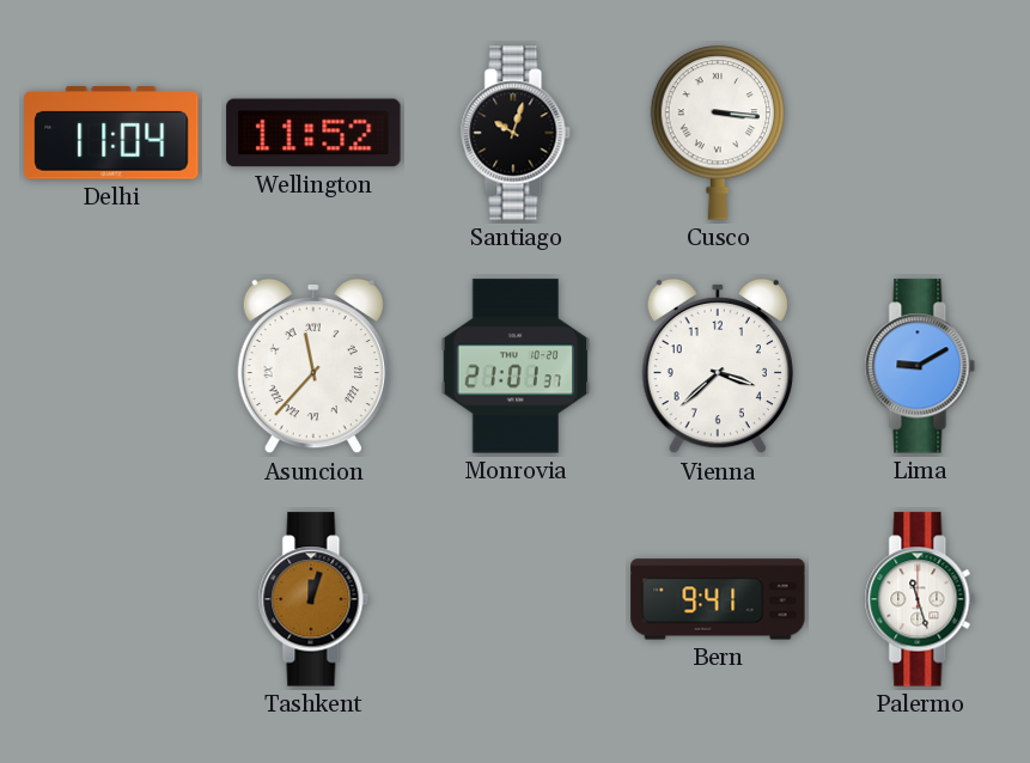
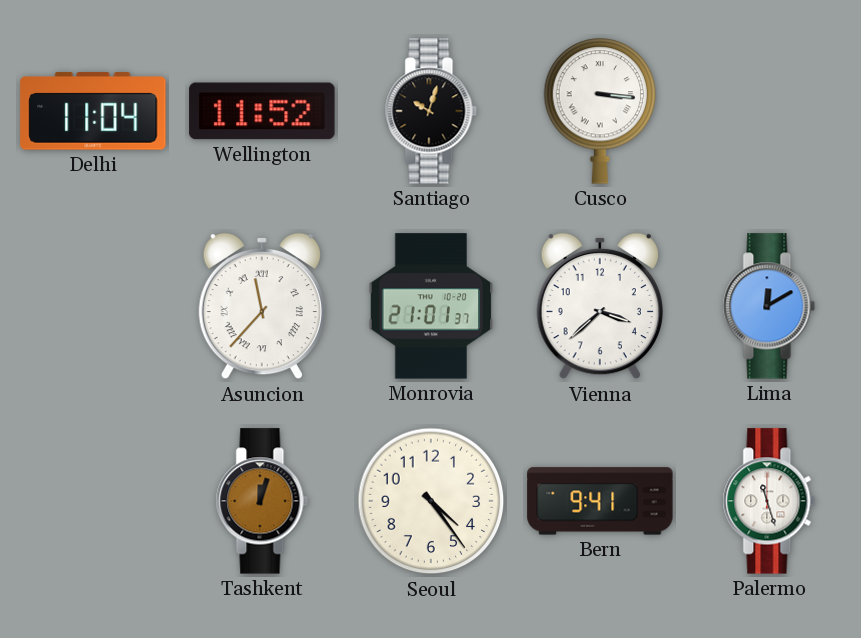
Lima: 9:10 -> 12:10
Seoul: none -> 4:24
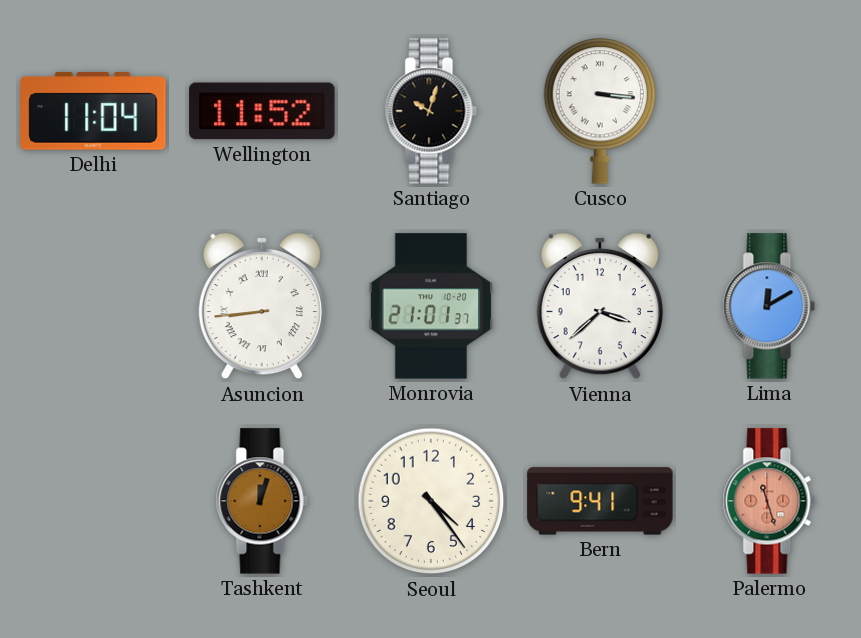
Asuncion: 11:37 -> 8:44
Palermo dial: white -> salmon
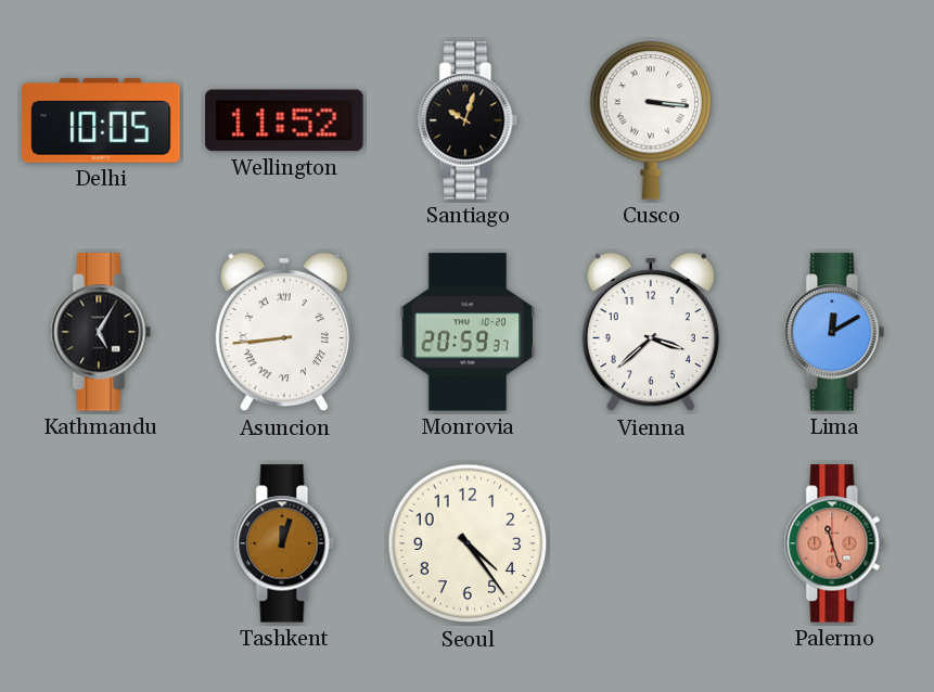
Delhi: 11:04 -> 10:05
Kathmandu: none -> 5:05
Monrovia: 21:01 -> 20:59
Bern: 9:41 -> none
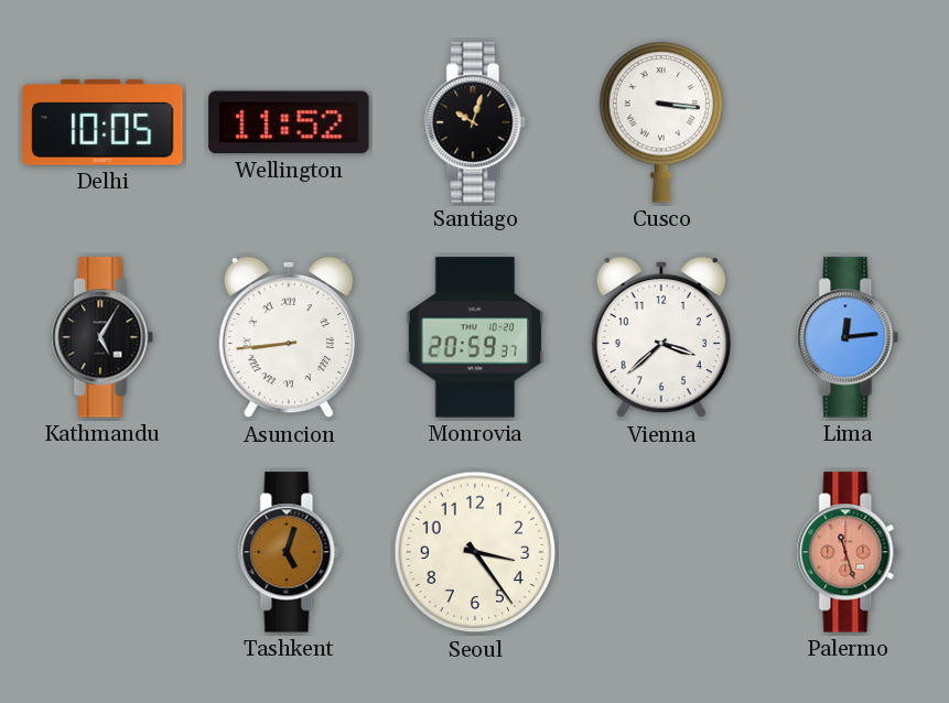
Lima: 12:10 -> 12:14
Tashkent: 12:03 -> 5:03
Seoul: 4:24 -> 3:24
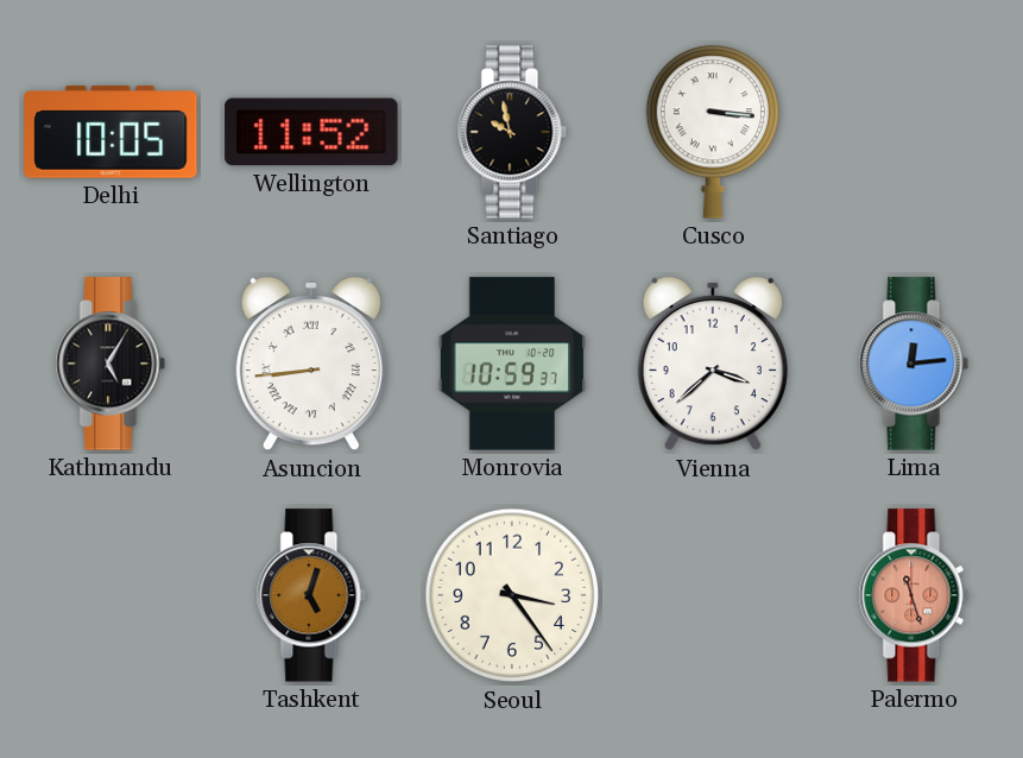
Santiago: 10:03 -> 9:58
Monrovia: 20:59 -> 10:59
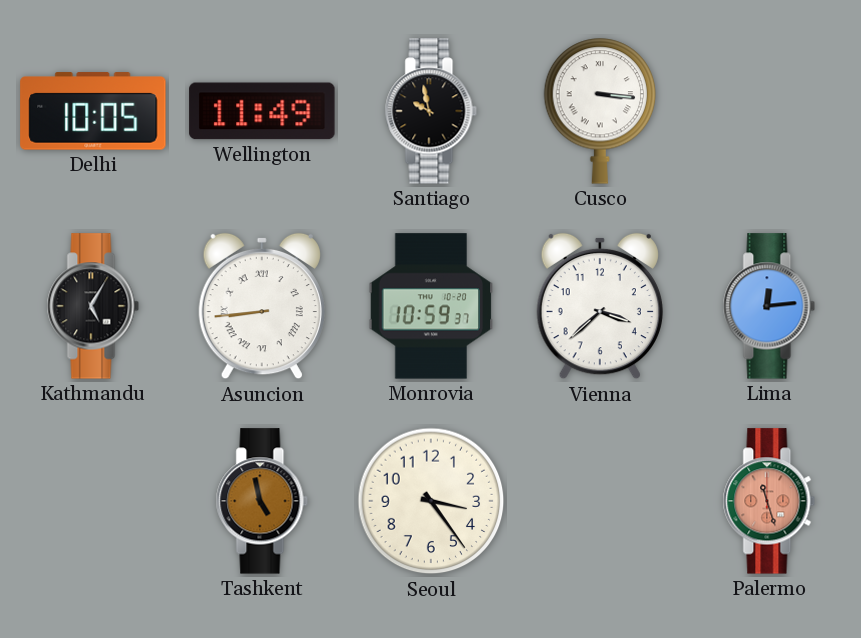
Wellington: 11:52 -> 11:49
Tashkent: 5:03 -> 4:58
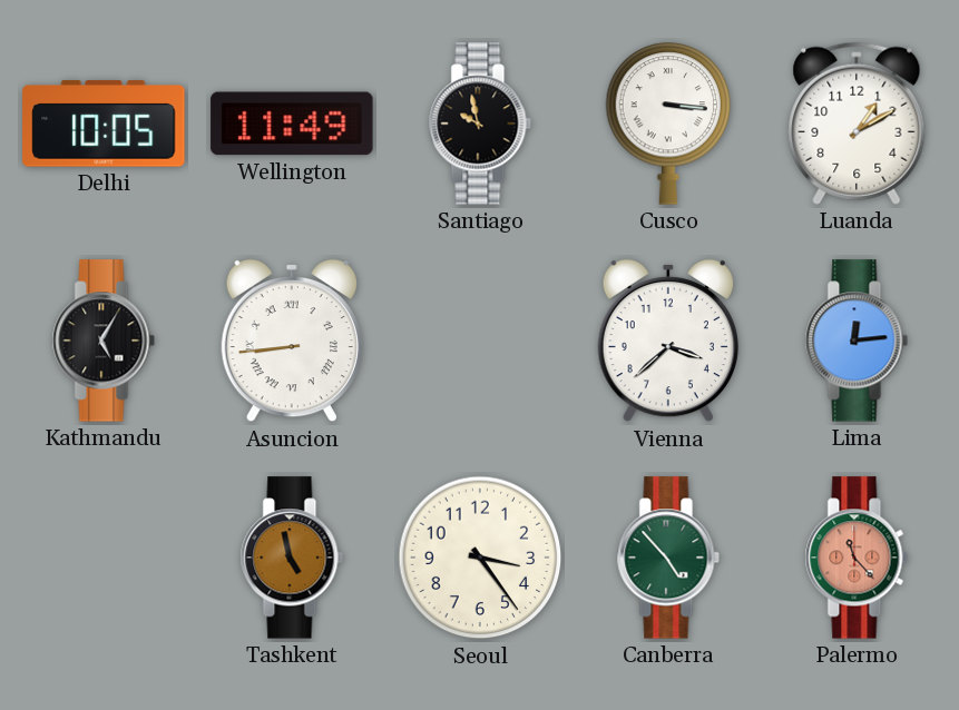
Luanda: none -> 1:10
Monrovia: 10:59 -> none
Canberra: none -> 4:53
Palermo: 11:27 -> 11:23
